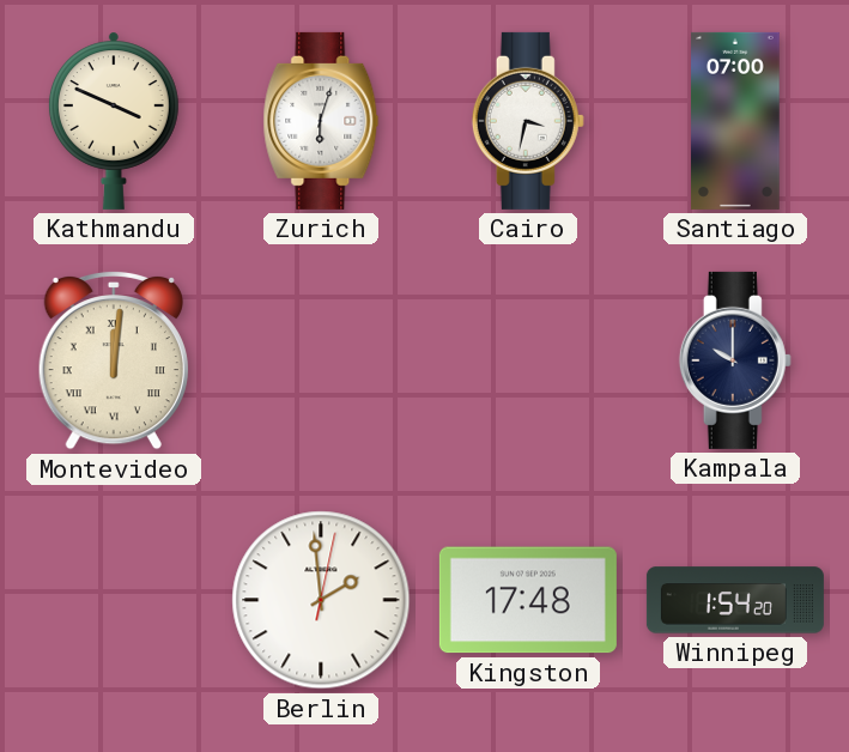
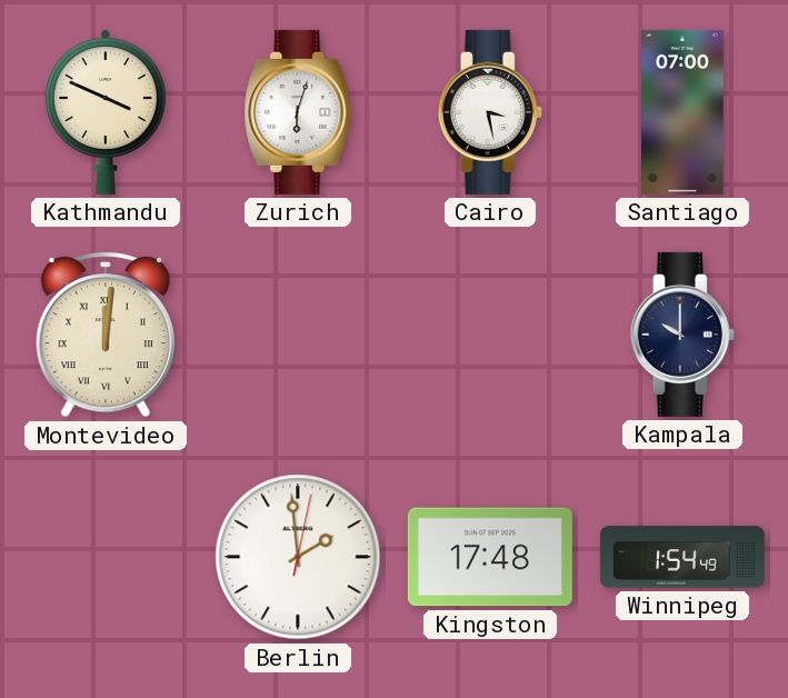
Cairo: 3:32 -> 3:28
Winnipeg: 1:54:20 -> 1:54:49
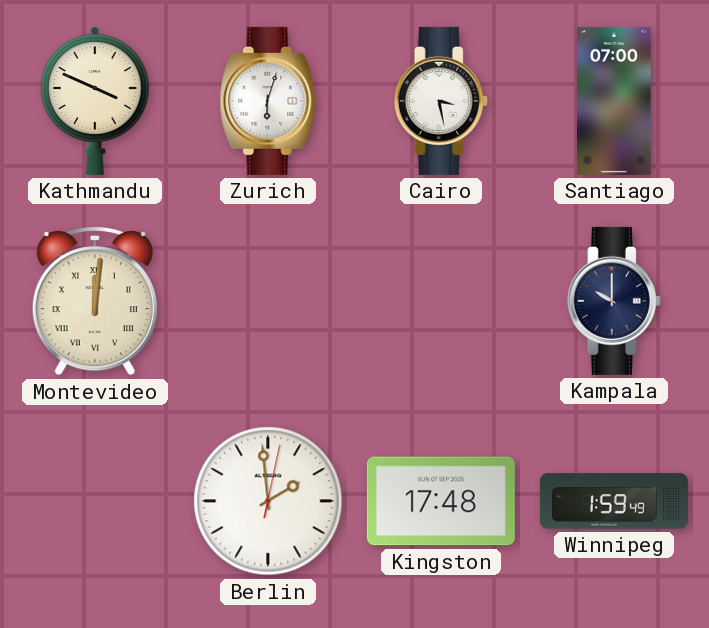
Winnipeg: 1:54 -> 1:59
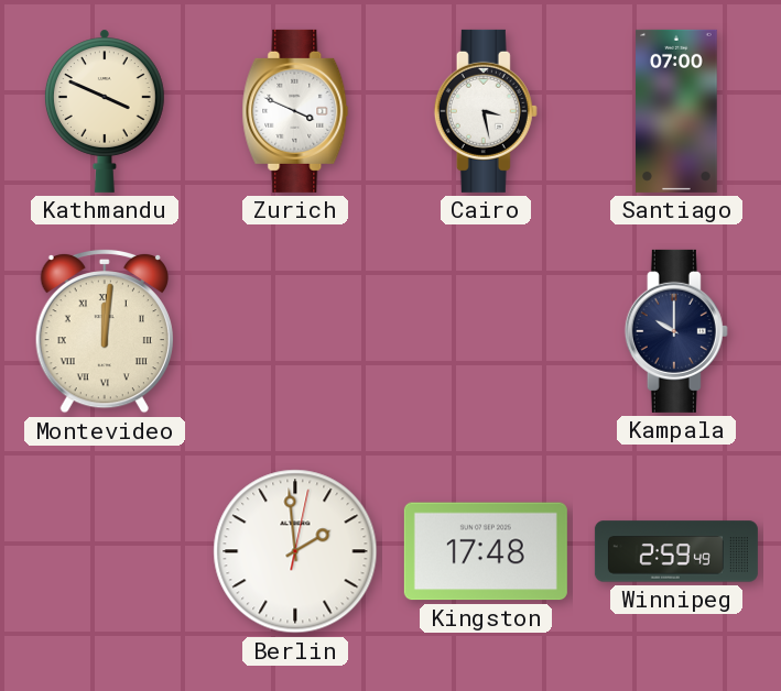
Zurich: 6:03 -> 3:49
Winnipeg: 1:59 -> 2:59
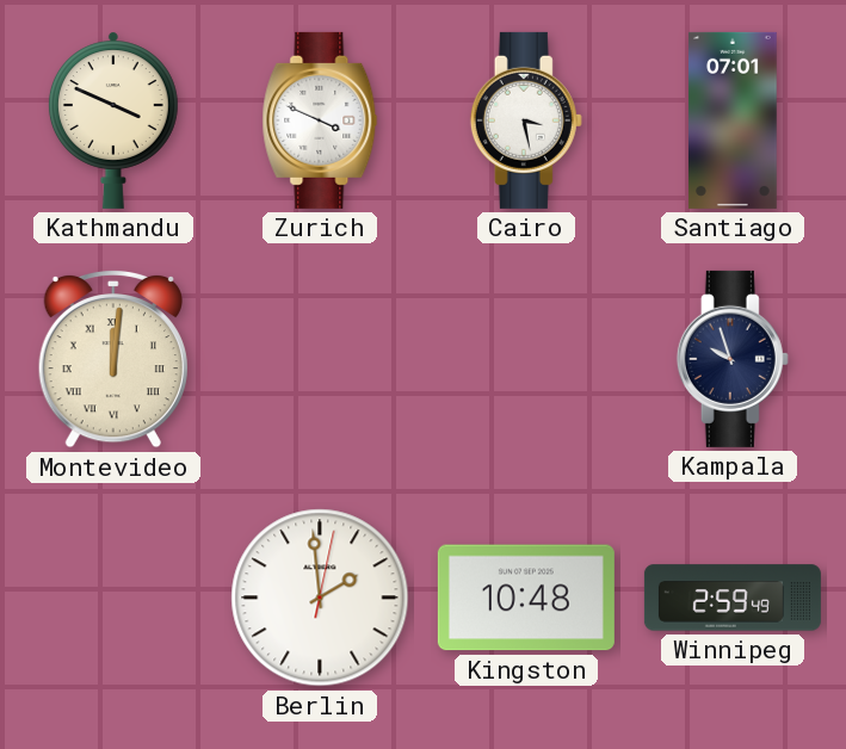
Santiago: 07:00 -> 07:01
Kampala: 10:00 -> 9:57
Kingston: 17:48 -> 10:48
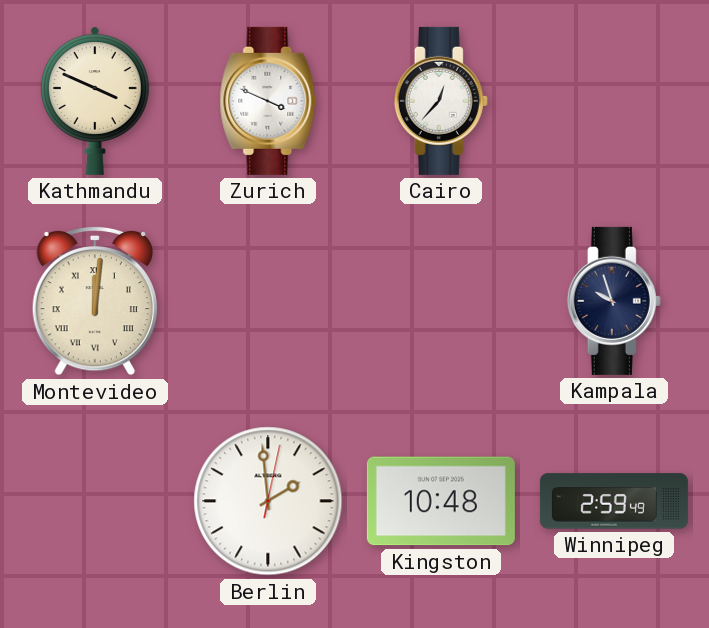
Cairo: 3:28 -> 12:37
Santiago: 07:01 -> none
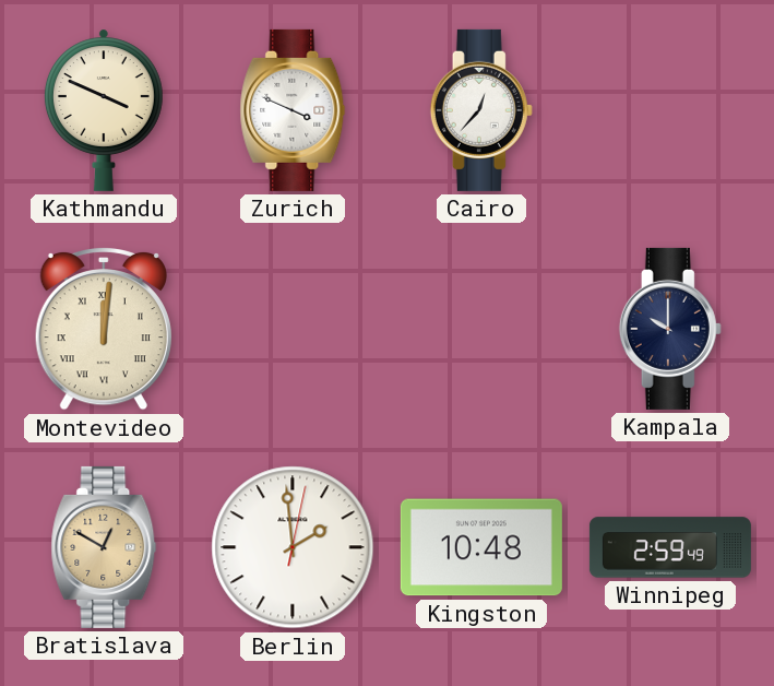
Kampala: 9:57 -> 10:00
Bratislava: none -> 12:50
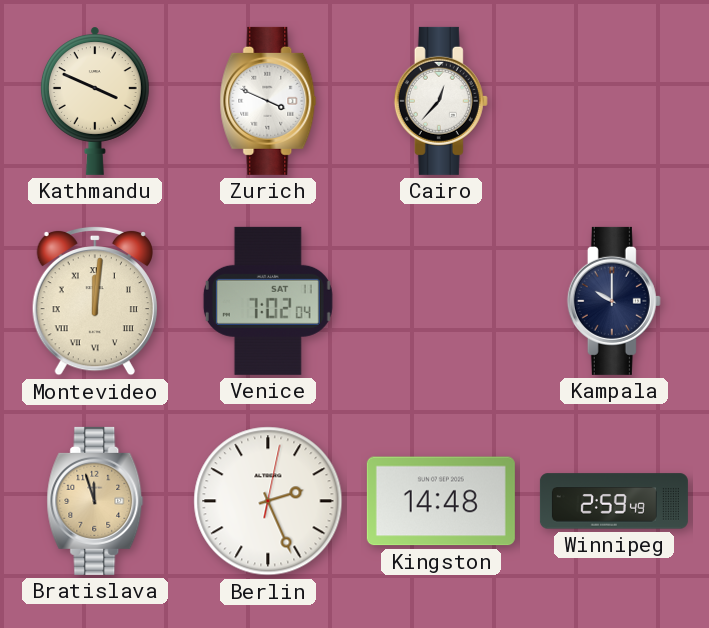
Venice: none -> 7:02
Bratislava: 12:50 -> 11:57
Berlin: 1:59 -> 2:26
Kingston: 10:48 -> 14:48
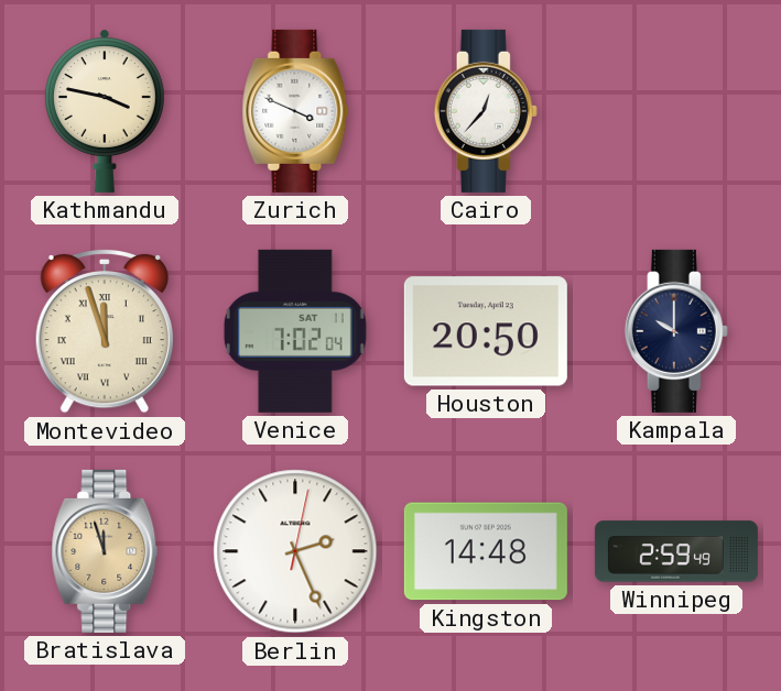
Kathmandu: 3:49 -> 3:47
Montevideo: 12:01 -> 11:57
Houston: none -> 20:50
